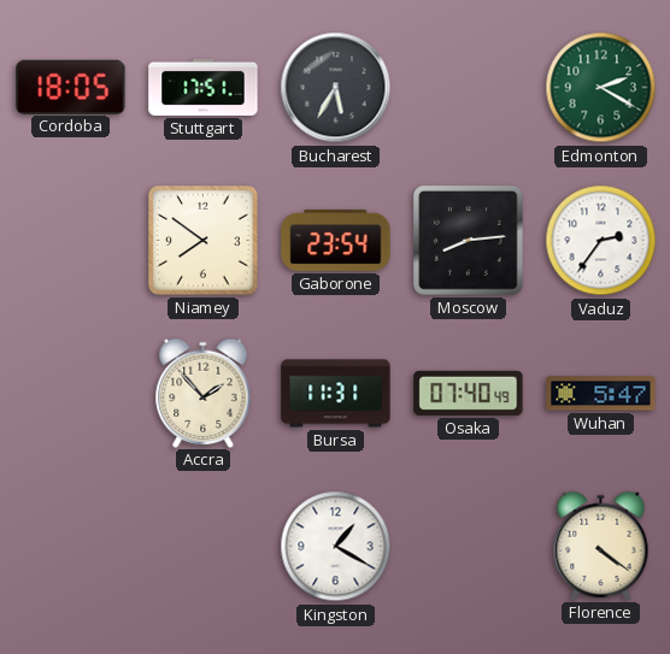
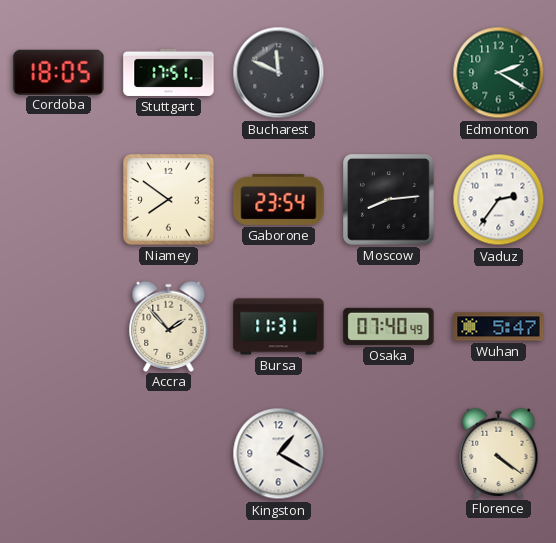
Bucharest: 5:35 -> 11:49
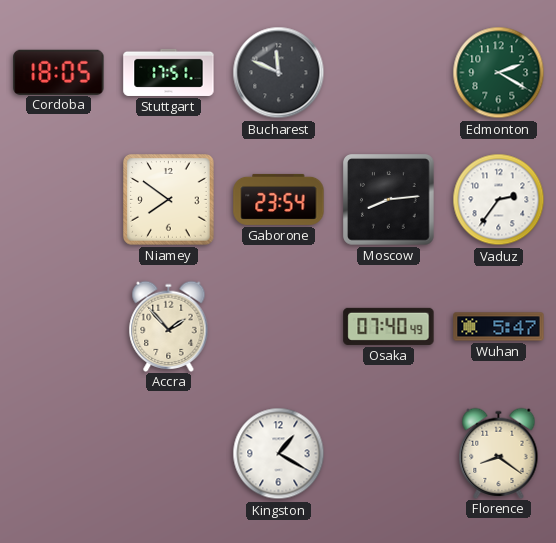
Bursa: 11:31 -> none
Florence: 4:21 -> 8:21
